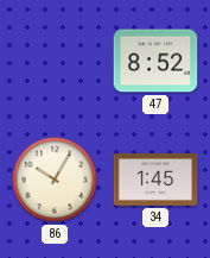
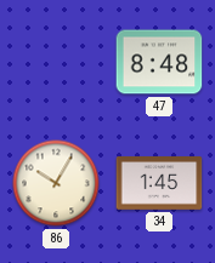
47: 8:52 -> 8:48
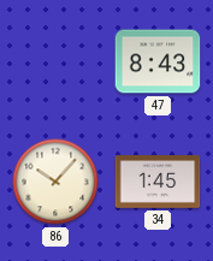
47: 8:48 -> 8:43
86: 10:05 -> 10:07
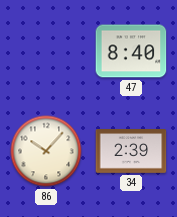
47: 8:43 -> 8:40
34: 1:45 -> 2:39
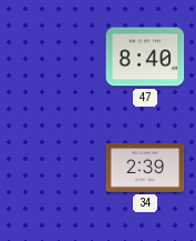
86: 10:07 -> none
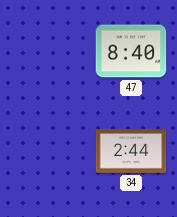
34: 2:39 -> 2:44
